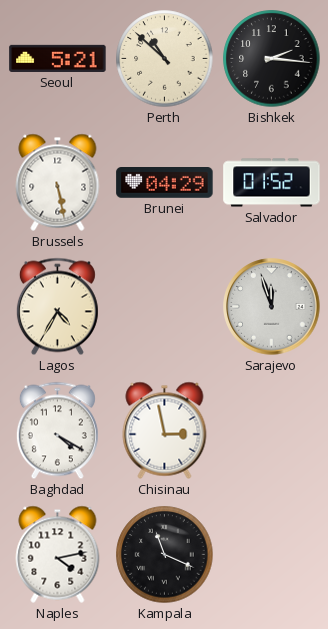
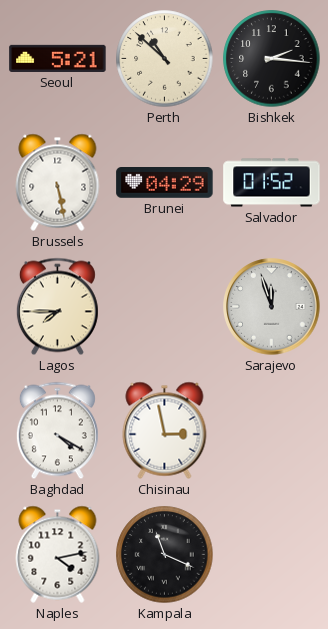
Lagos: 4:35 -> 7:45
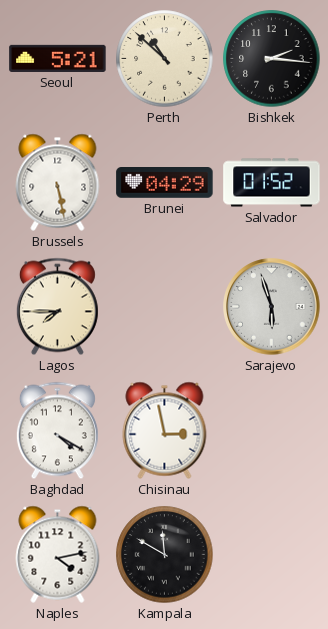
Sarajevo: 11:57 -> 5:57
Kampala: 11:19 -> 11:50
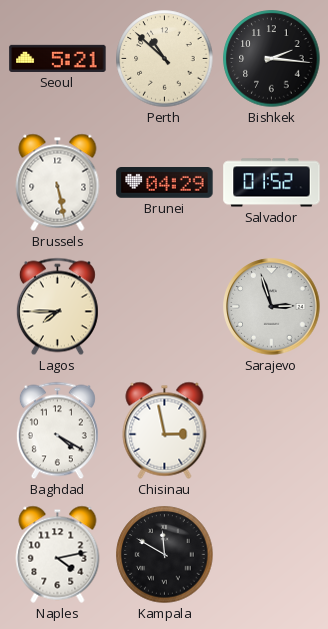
Sarajevo: 5:57 -> 2:57
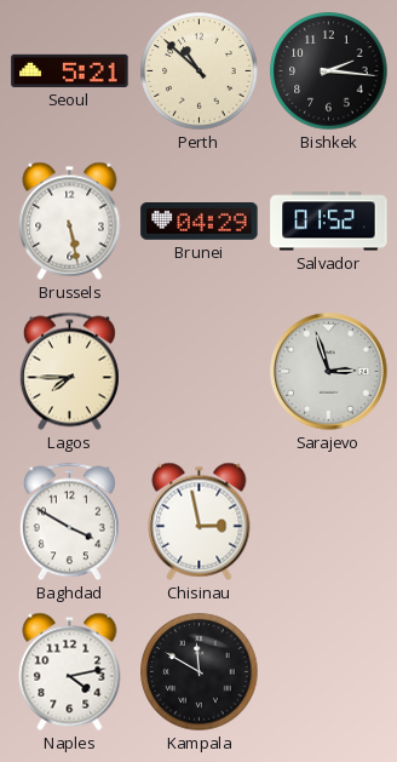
Baghdad: 4:20 -> 3:50
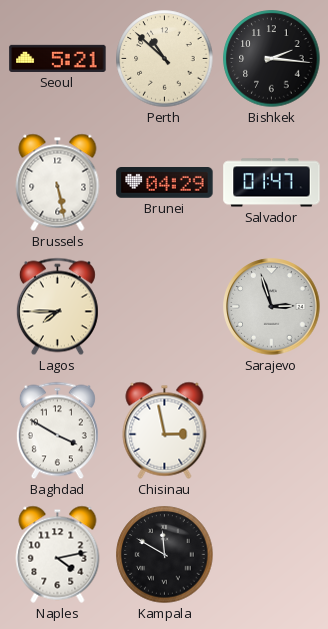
Salvador: 01:52 -> 01:47
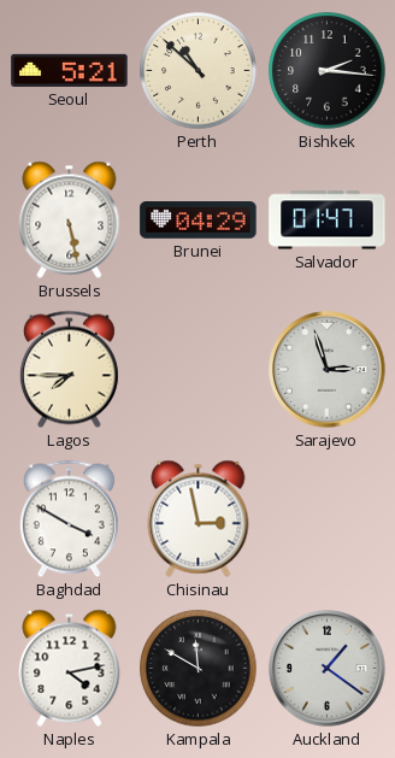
Auckland: none -> 1:21
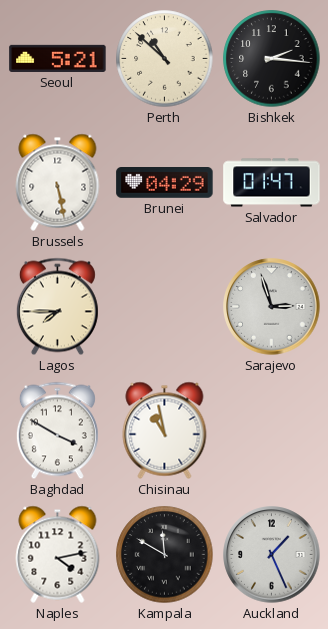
Chisinau: 2:58 -> 10:58
Auckland: 1:21 -> 1:26
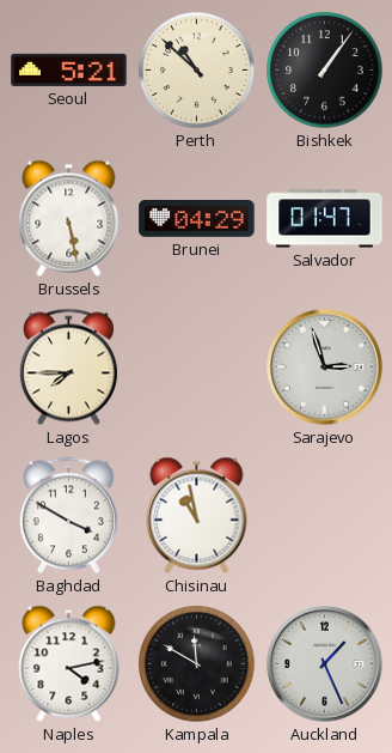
Bishkek: 2:16 -> 1:06
